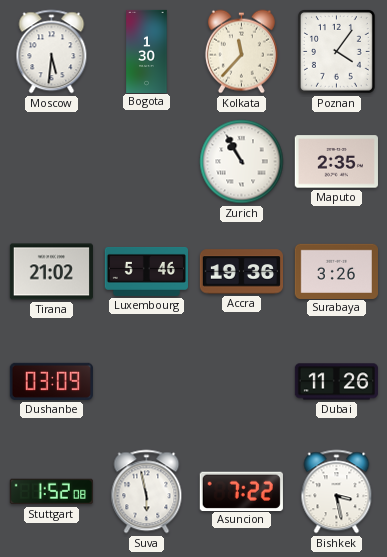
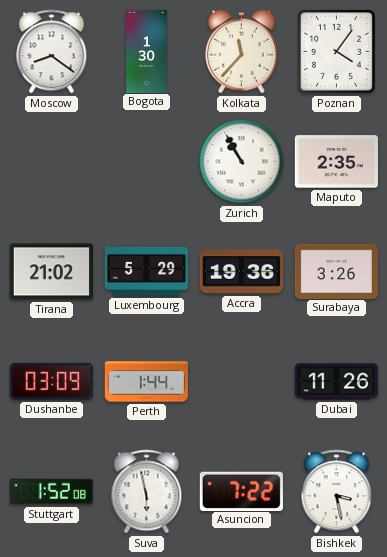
Moscow: 5:31 -> 8:21
Luxembourg: 5:46 -> 5:29
Perth: none -> 1:44
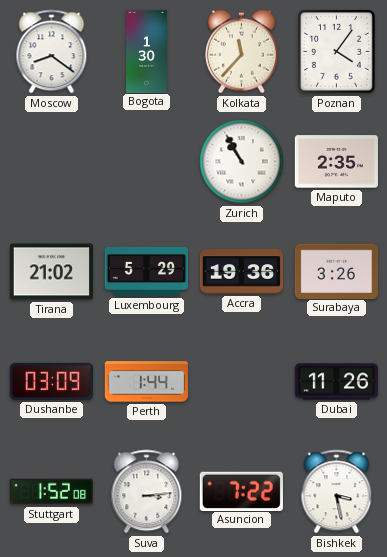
Suva: 5:58 -> 3:14
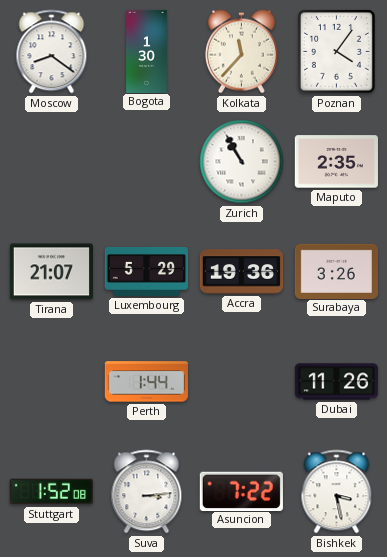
Tirana: 21:02 -> 21:07
Dushanbe: 03:09 -> none
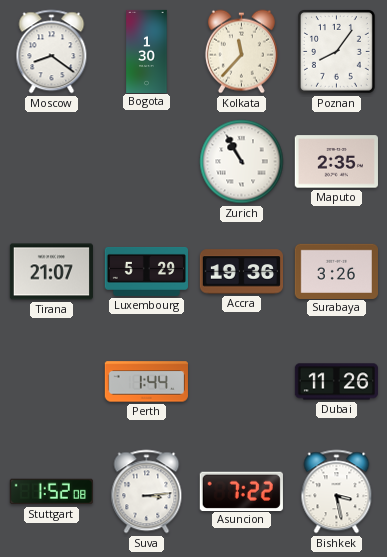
Poznan: 4:06 -> 8:06
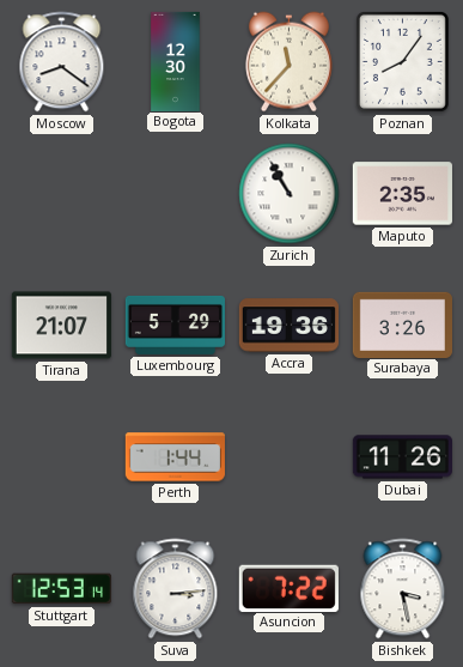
Bogota: 1:30 -> 12:30
Stuttgart: 1:52 -> 12:53
